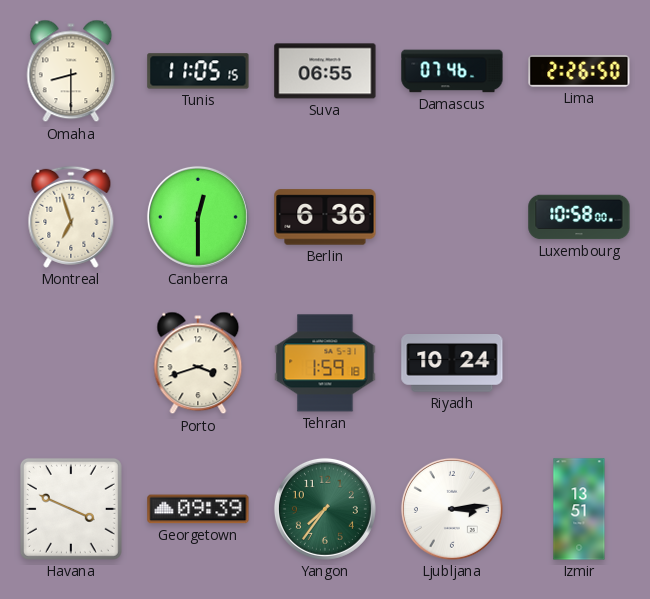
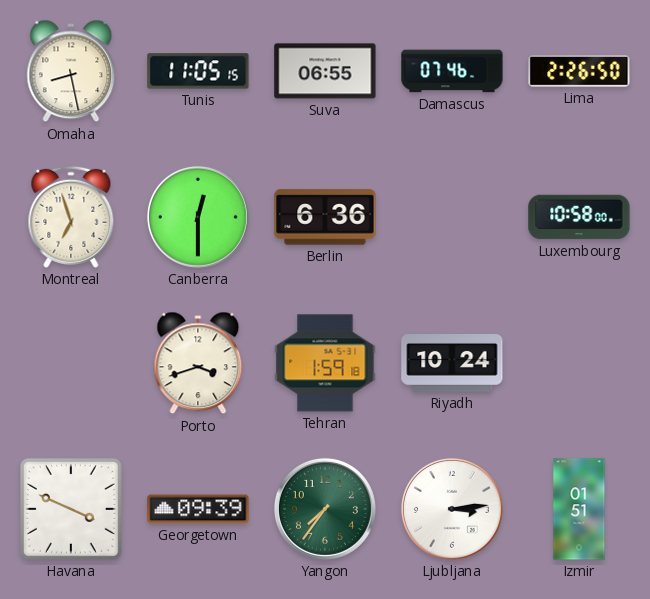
Omaha: 8:30 -> 8:28
Izmir: 13:51 -> 01:51
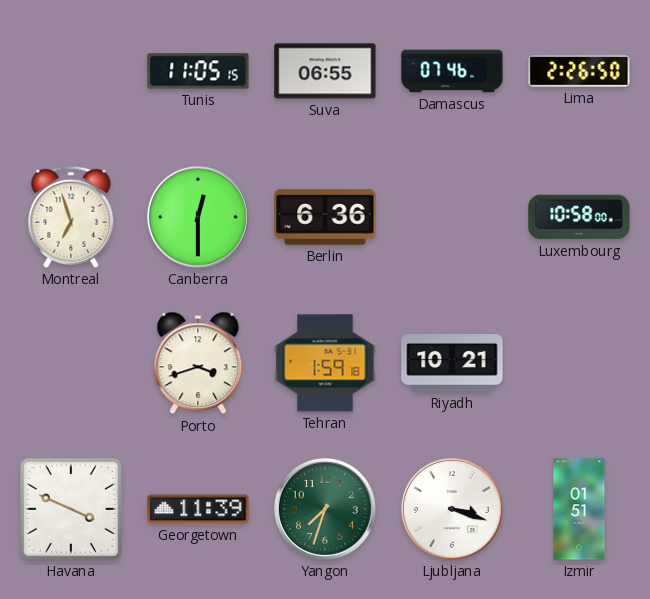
Omaha: 8:28 -> none
Riyadh: 10:24 -> 10:21
Georgetown: 09:39 -> 11:39
Yangon: 7:36 -> 7:33
Ljubljana: 3:14 -> 3:18
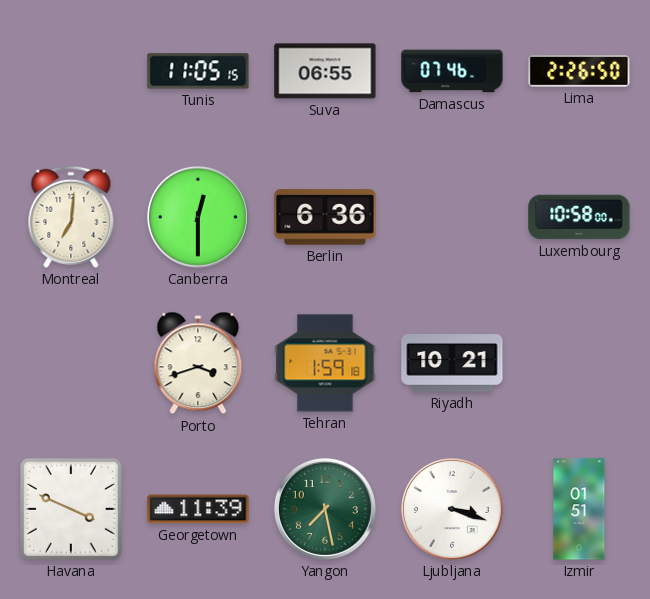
Montreal: 6:57 -> 7:01
Yangon: 7:33 -> 7:28
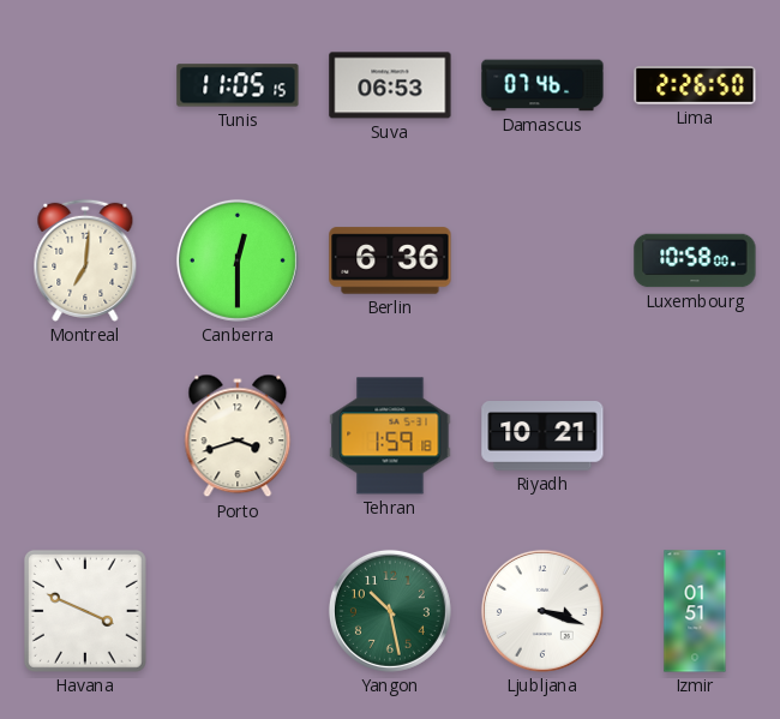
Suva: 06:55 -> 06:53
Georgetown: 11:39 -> none
Yangon: 7:28 -> 10:28
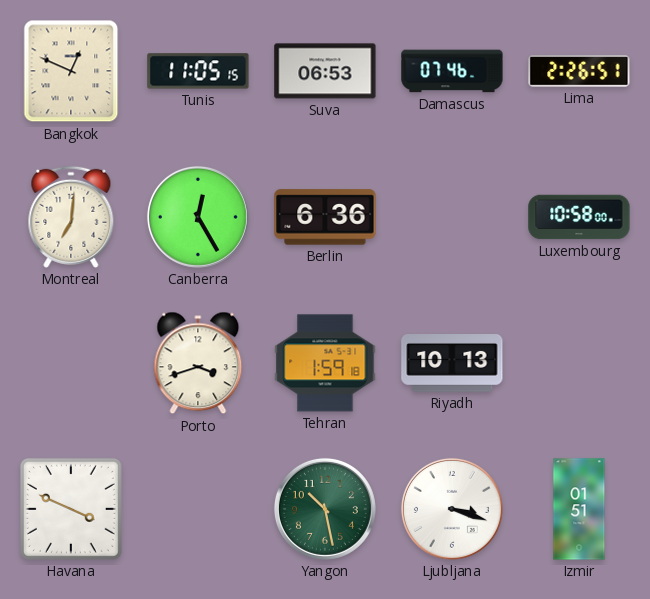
Bangkok: none -> 12:49
Lima: 2:26:50 -> 2:26:51
Canberra: 12:30 -> 12:25
Riyadh: 10:21 -> 10:13
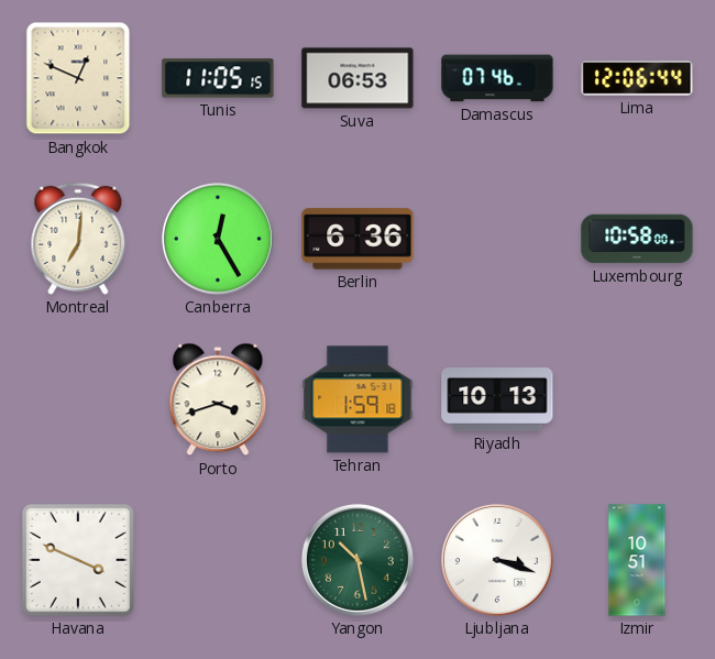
Lima: 2:26 -> 12:06
Izmir: 01:51 -> 10:51
